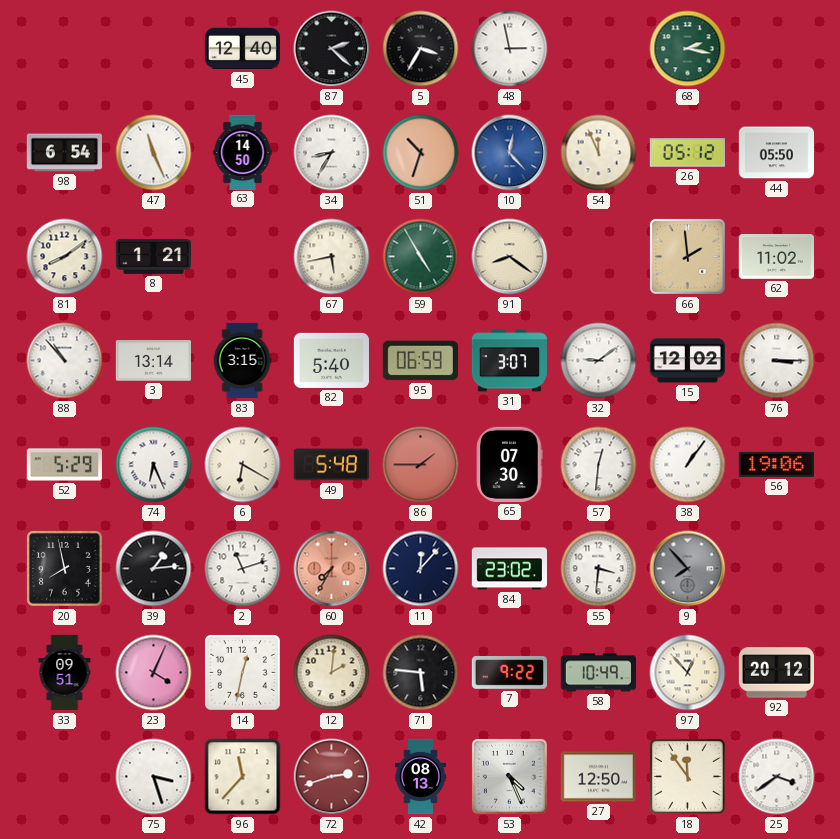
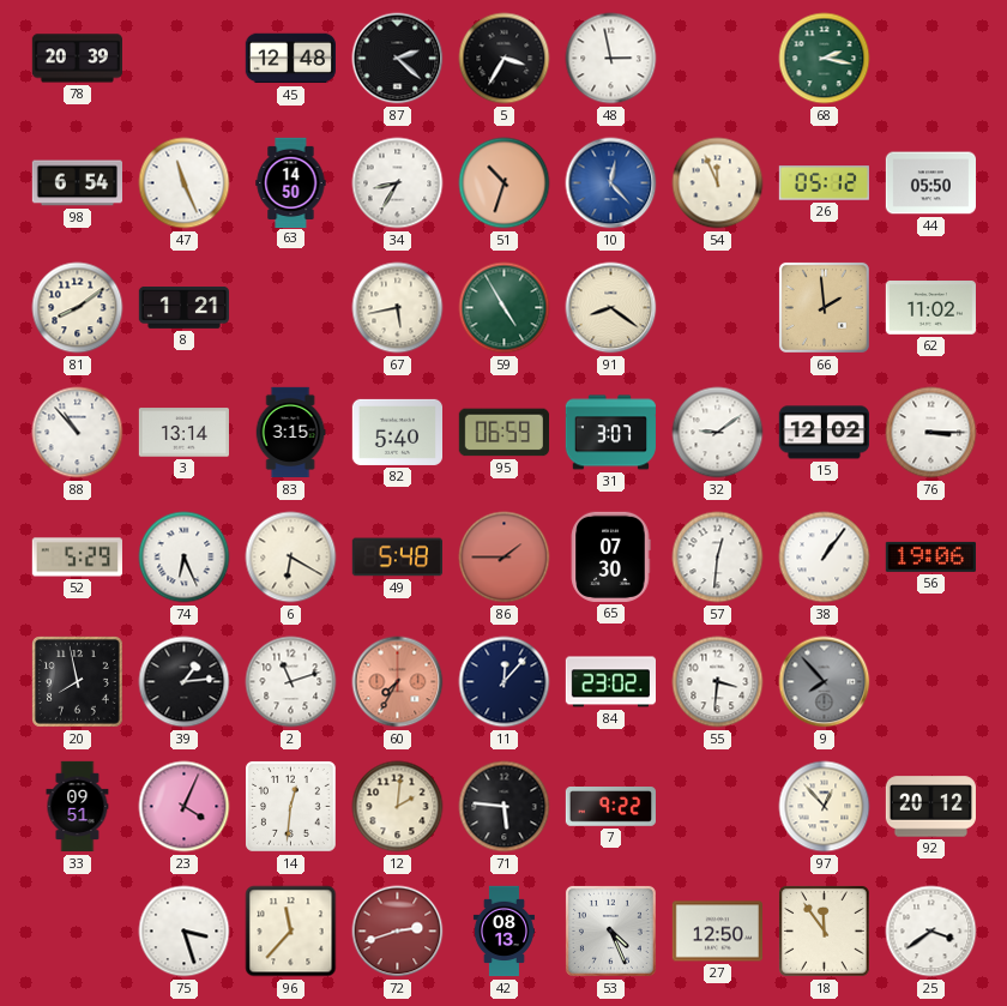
78: none -> 20:39
45: 12:40 -> 12:48
14: 12:32 -> 12:31
58: 10:49 -> none
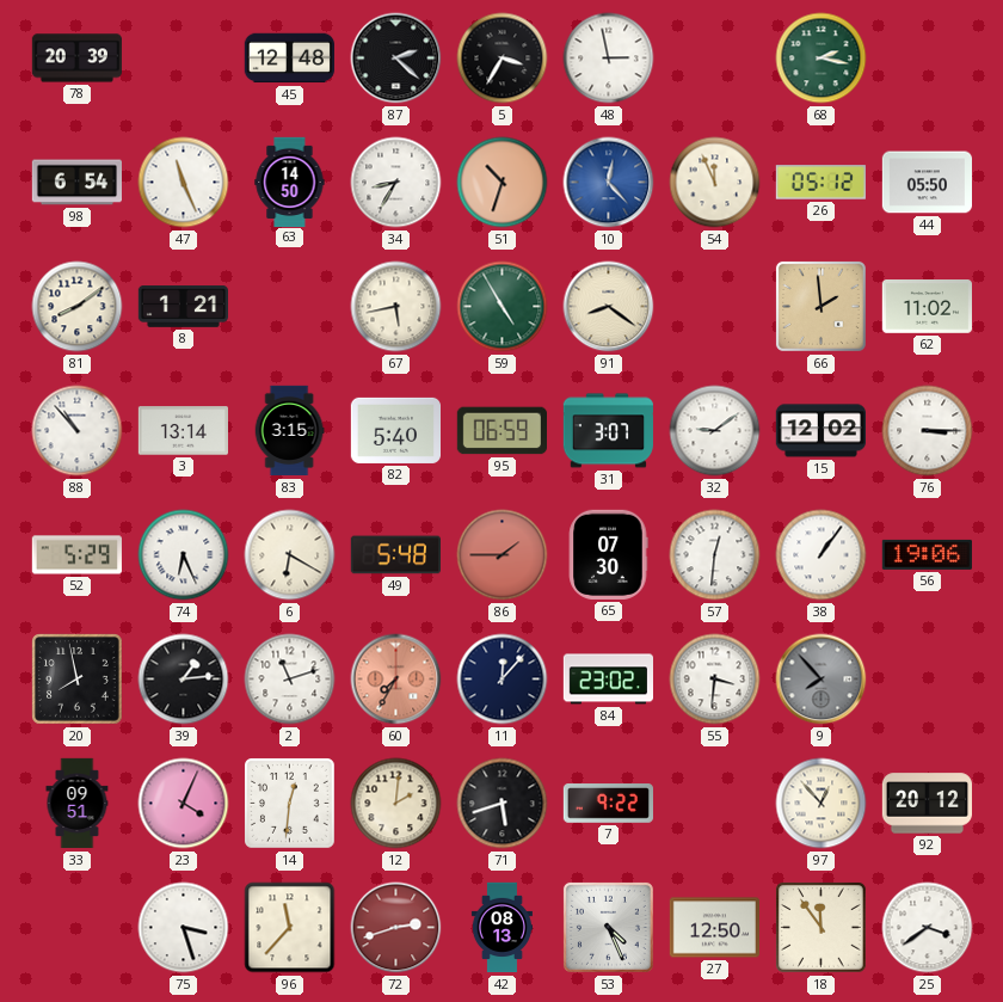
71: 5:46 -> 5:42
